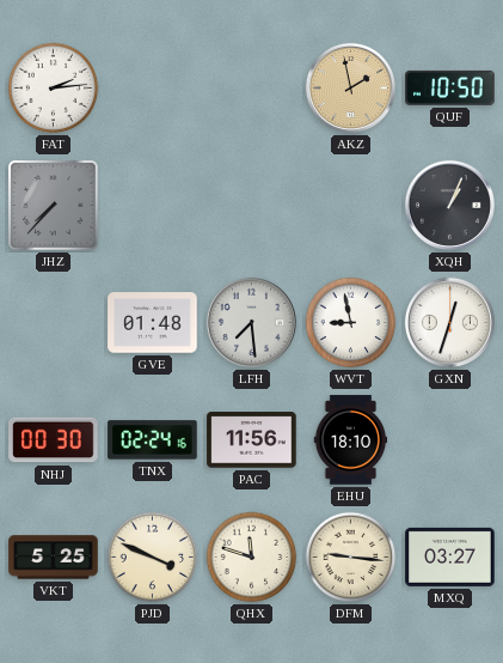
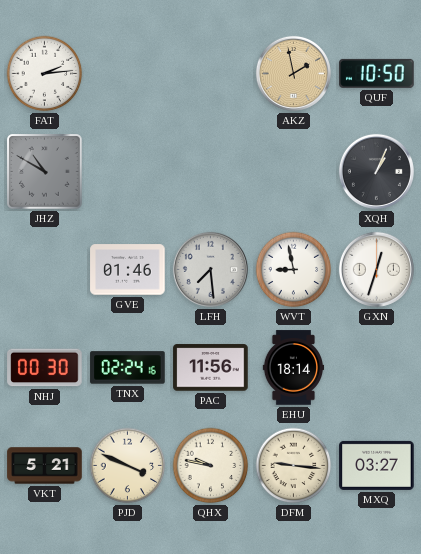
JHZ: 7:37 -> 10:50
GVE: 01:48 -> 01:46
EHU: 18:10 -> 18:14
VKT: 5:25 -> 5:21
QHX: 11:48 -> 9:47
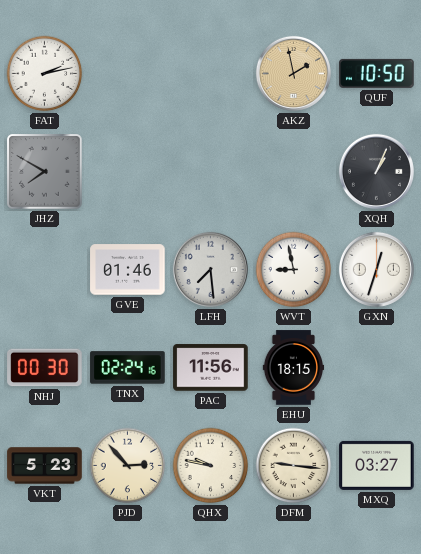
FAT: 2:14 -> 2:13
JHZ: 10:50 -> 7:50
EHU: 18:14 -> 18:15
VKT: 5:21 -> 5:23
PJD: 3:49 -> 2:53
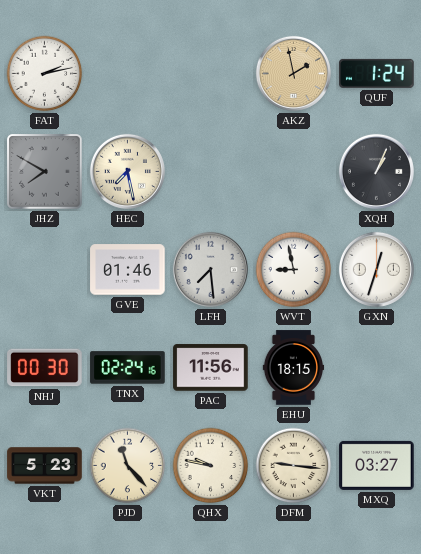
QUF: 10:50 -> 1:24
HEC: none -> 7:28
PJD: 2:53 -> 11:23
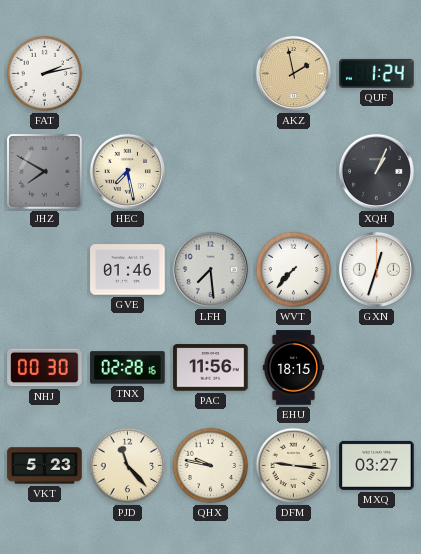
WVT: 8:58 -> 7:37
TNX: 02:24 -> 02:28
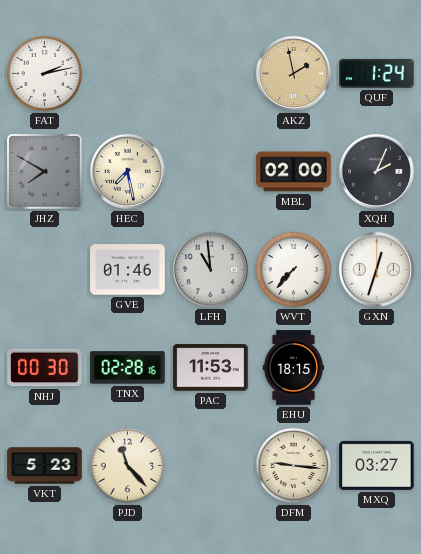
MBL: none -> 02:00
XQH: 1:04 -> 2:04
LFH: 7:29 -> 10:59
PAC: 11:56 -> 11:53
QHX: 9:47 -> none
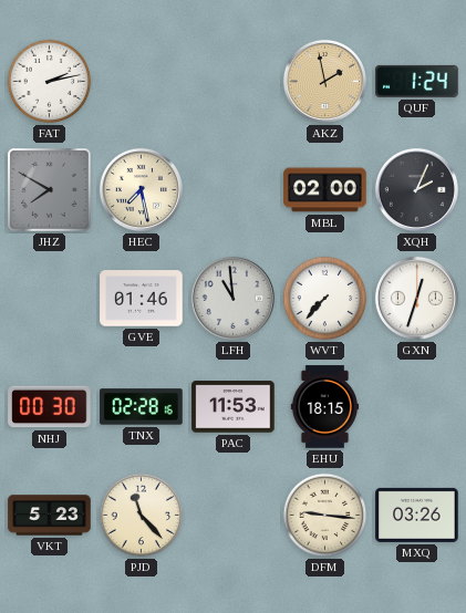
MXQ: 03:27 -> 03:26
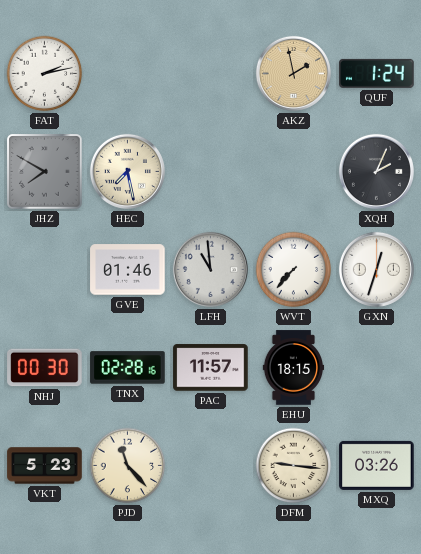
MBL: 02:00 -> none
PAC: 11:53 -> 11:57
